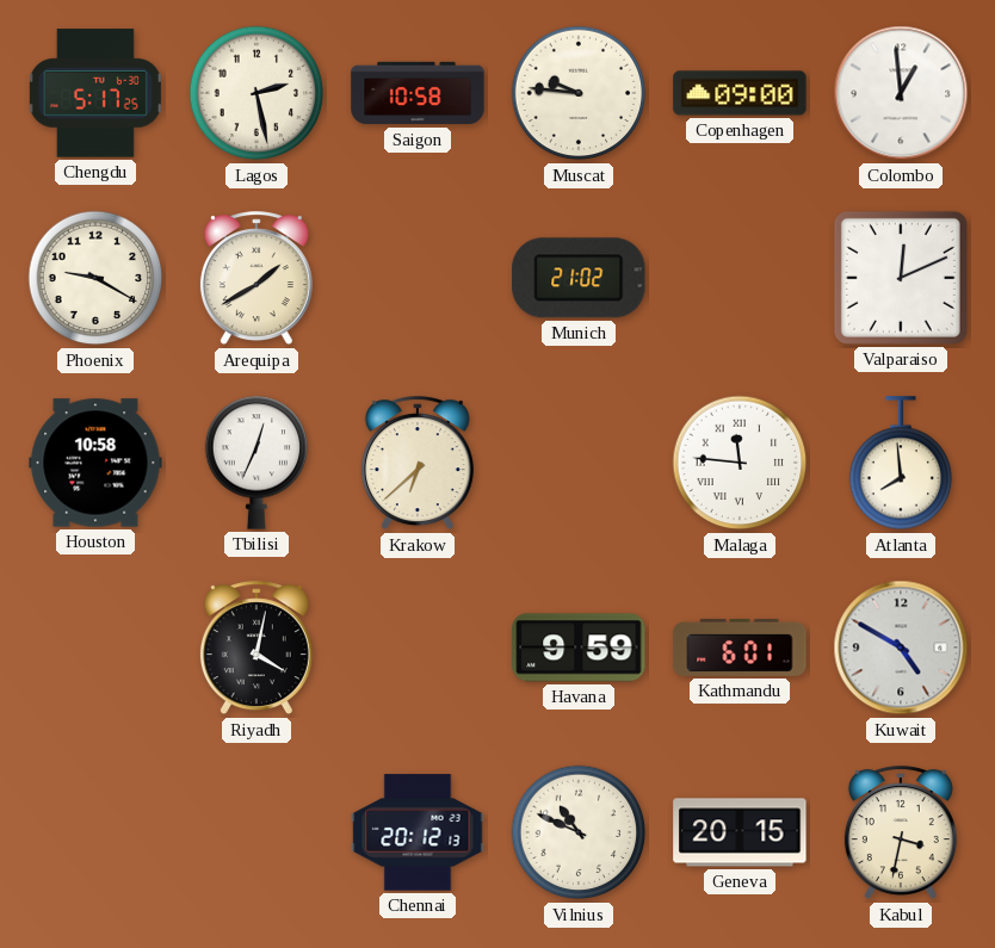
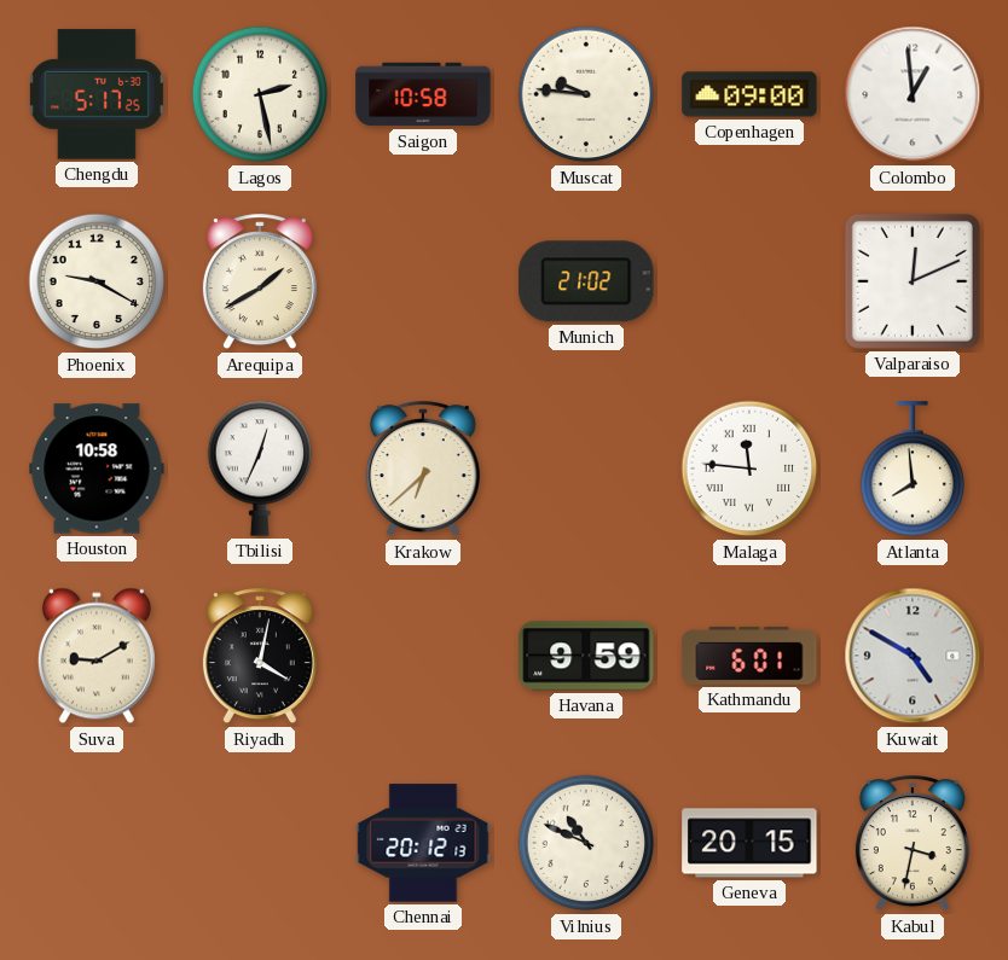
Suva: none -> 9:10
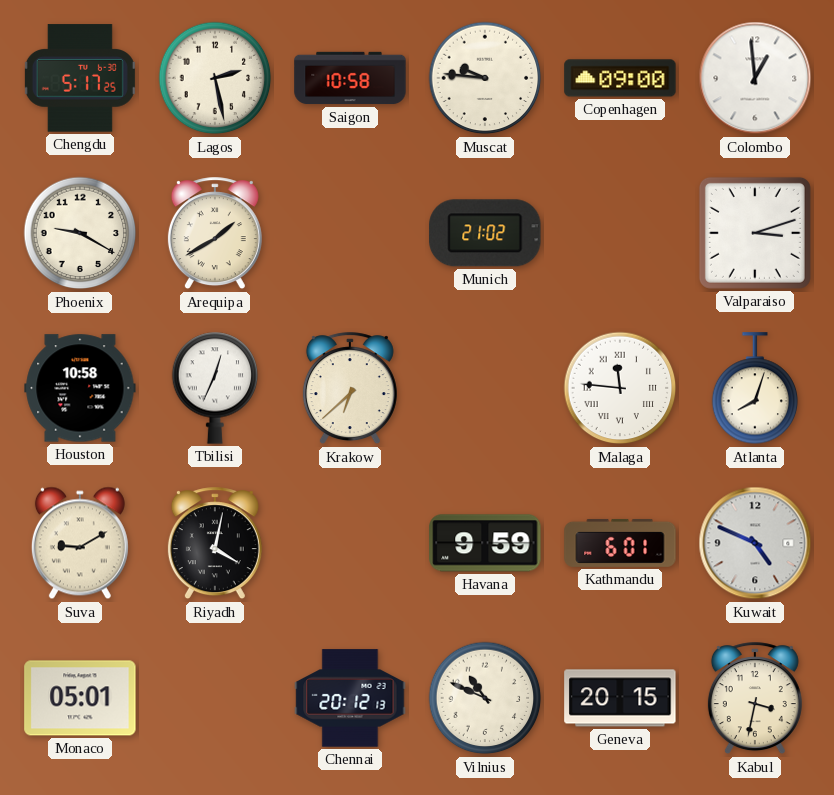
Valparaiso: 12:11 -> 3:12
Atlanta: 7:59 -> 8:03
Kuwait: 4:50 -> 4:49
Monaco: none -> 05:01
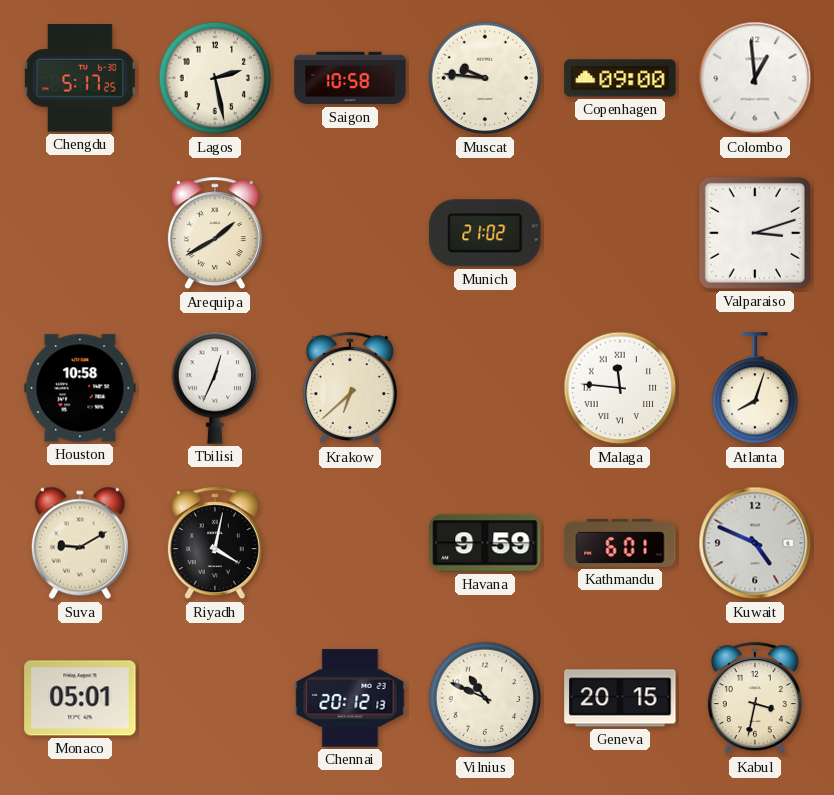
Phoenix: 9:20 -> none
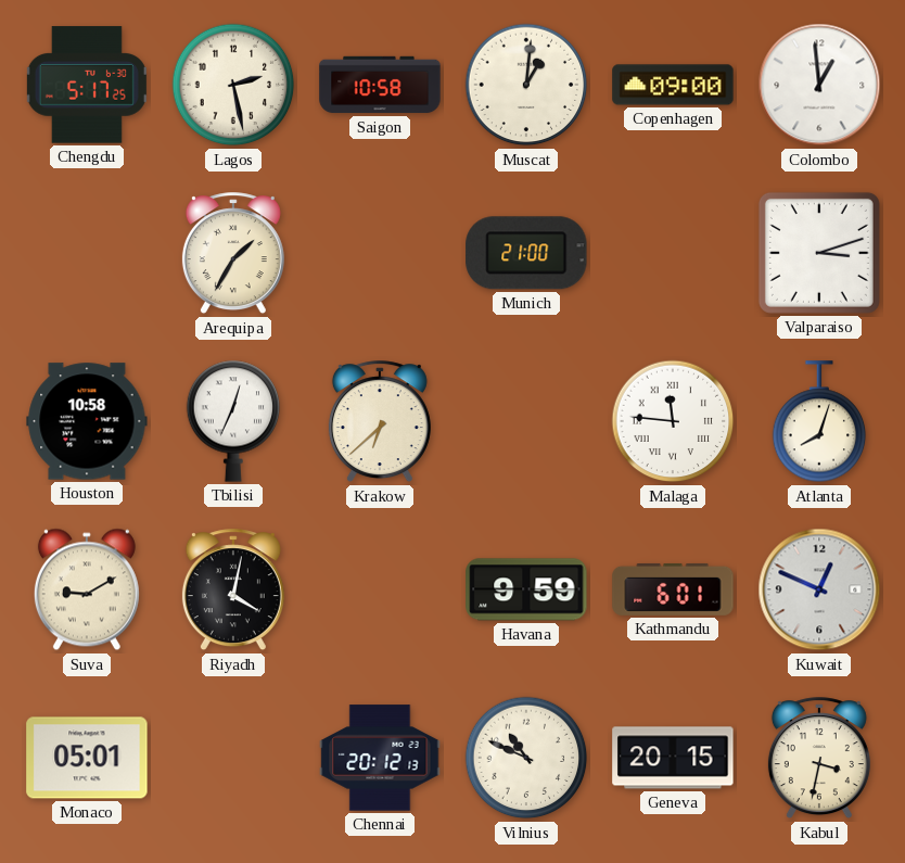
Muscat: 9:46 -> 1:01
Arequipa: 1:40 -> 1:35
Munich: 21:02 -> 21:00
Kuwait: 4:49 -> 12:49
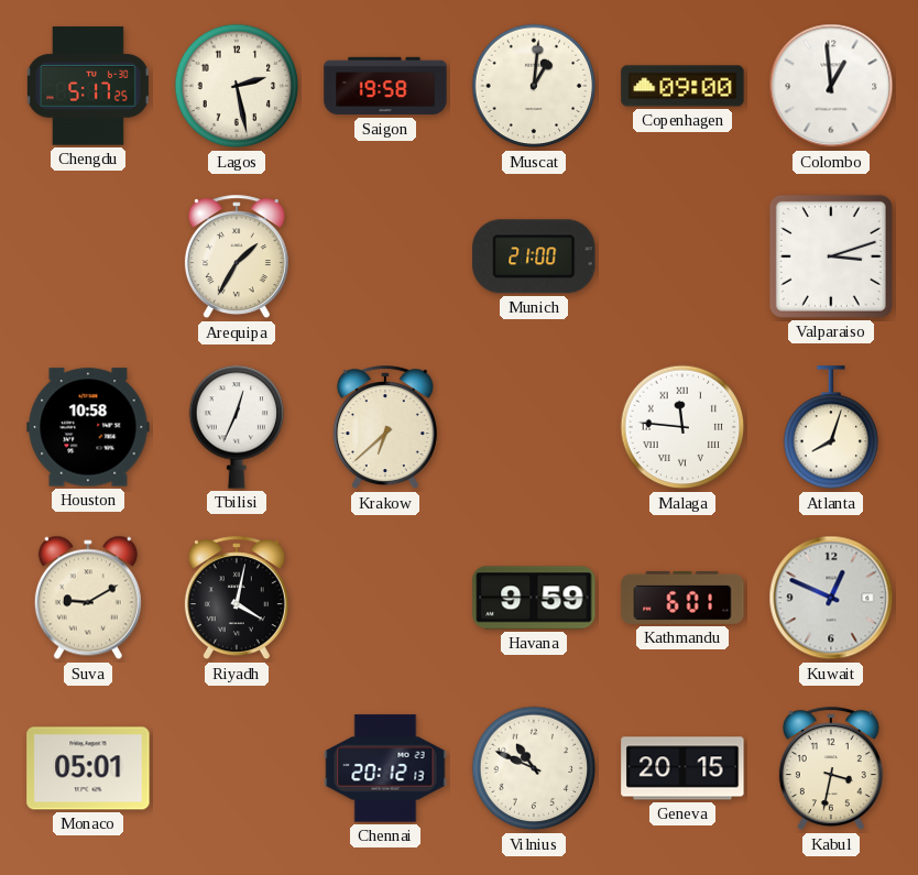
Saigon: 10:58 -> 19:58
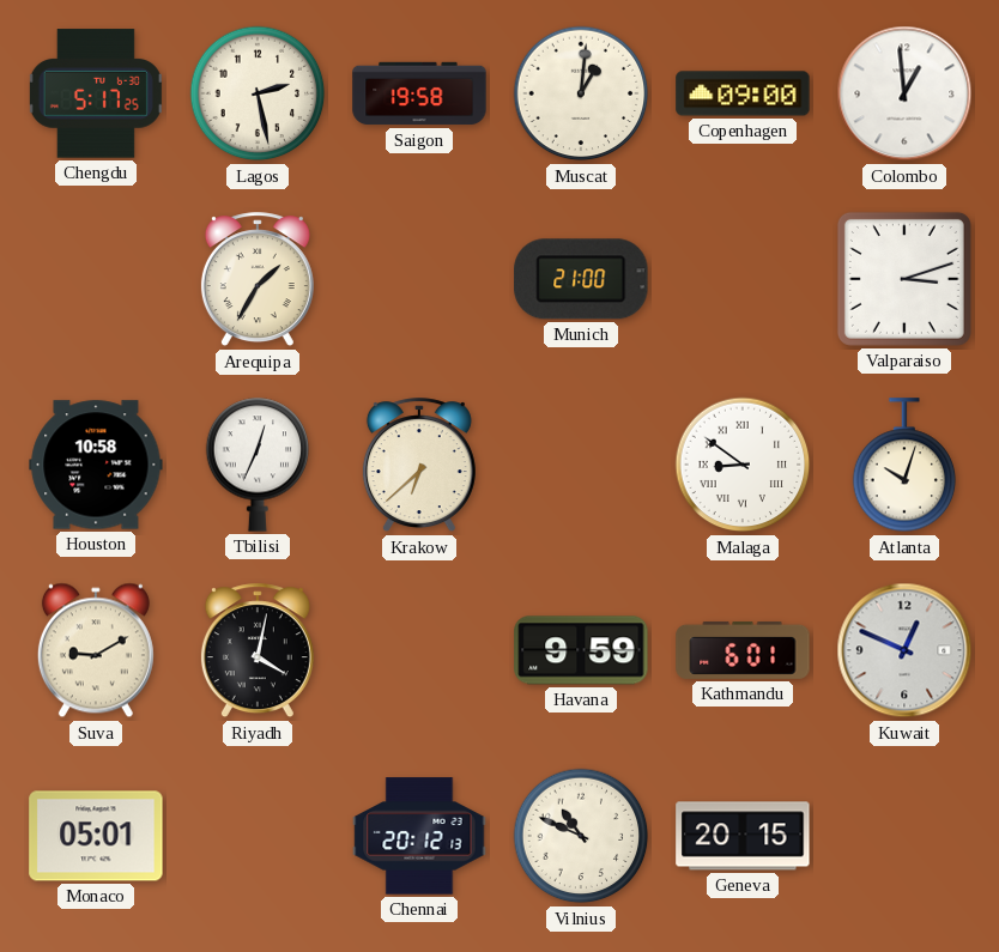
Malaga: 11:46 -> 8:51
Atlanta: 8:03 -> 10:03
Kabul: 3:32 -> none
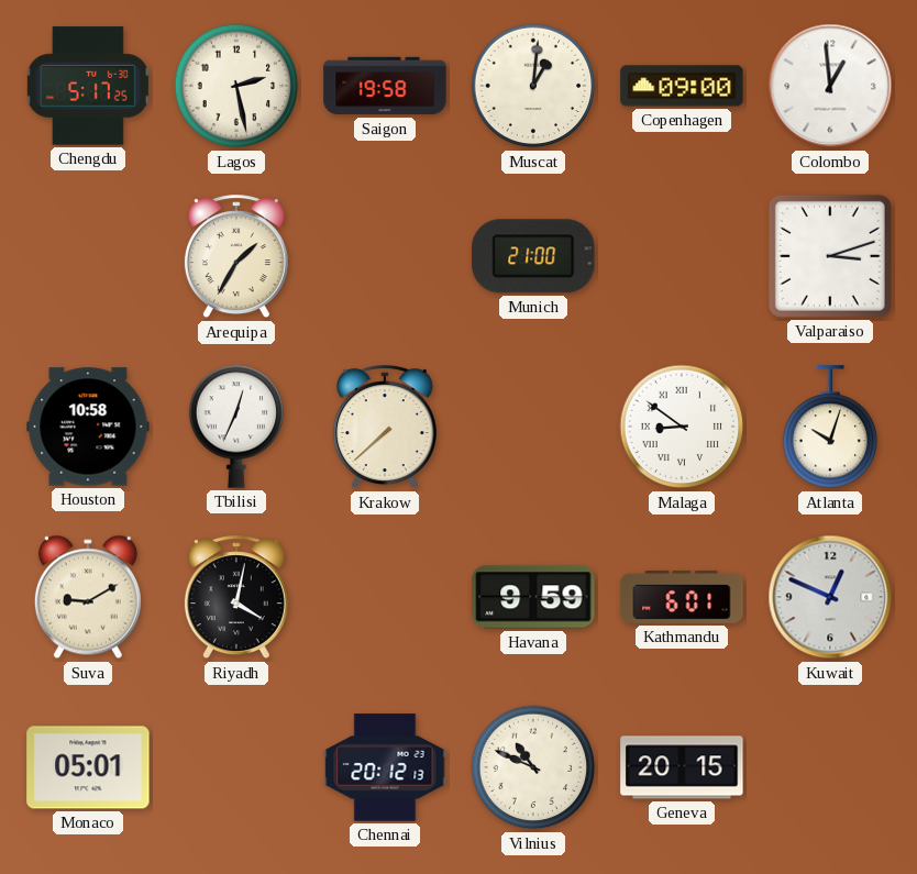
Krakow: 6:38 -> 7:38
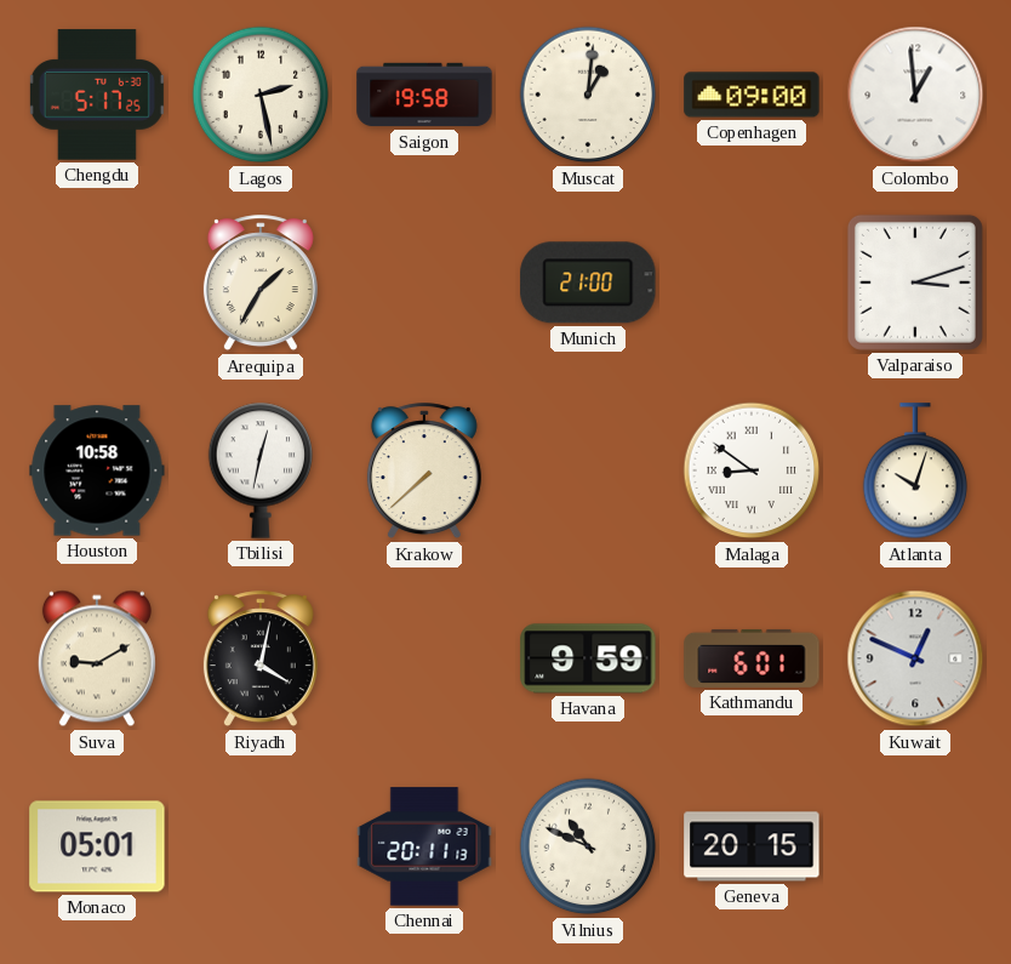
Tbilisi: 12:34 -> 12:32
Chennai: 20:12 -> 20:11
